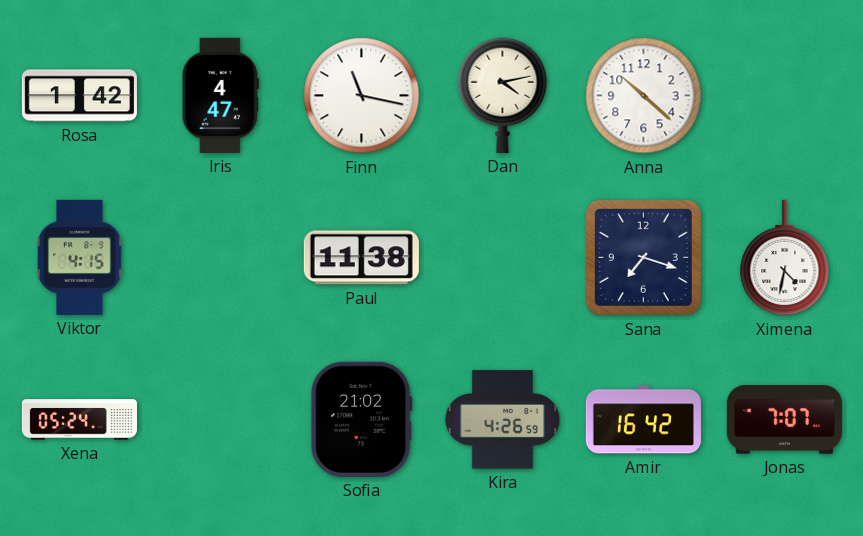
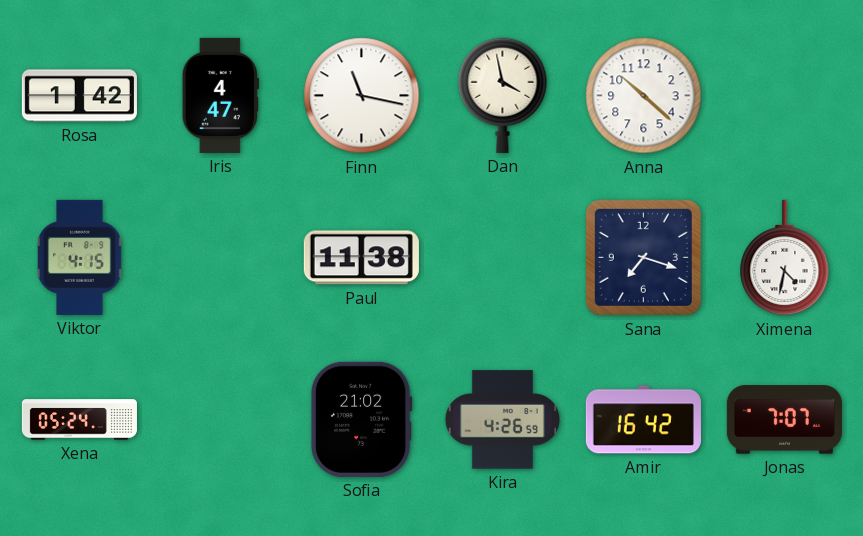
Dan: 4:13 -> 3:58
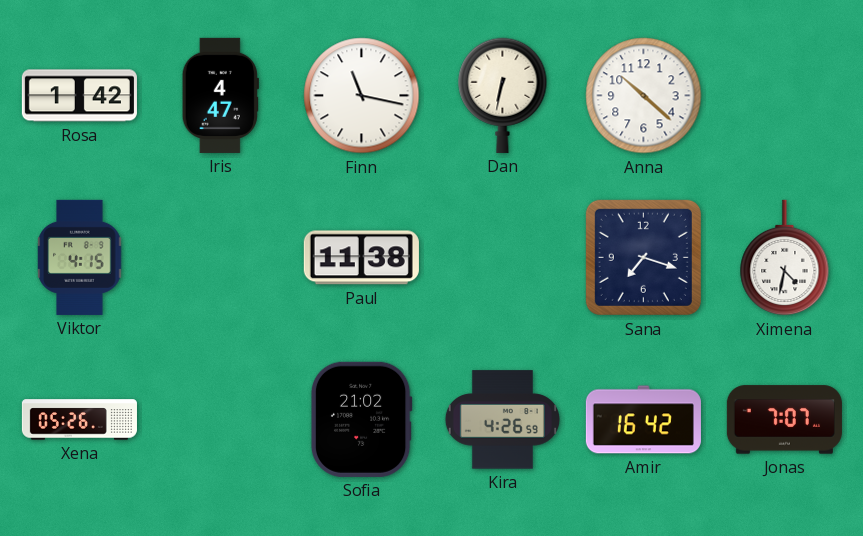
Dan: 3:58 -> 6:32
Xena: 05:24 -> 05:26
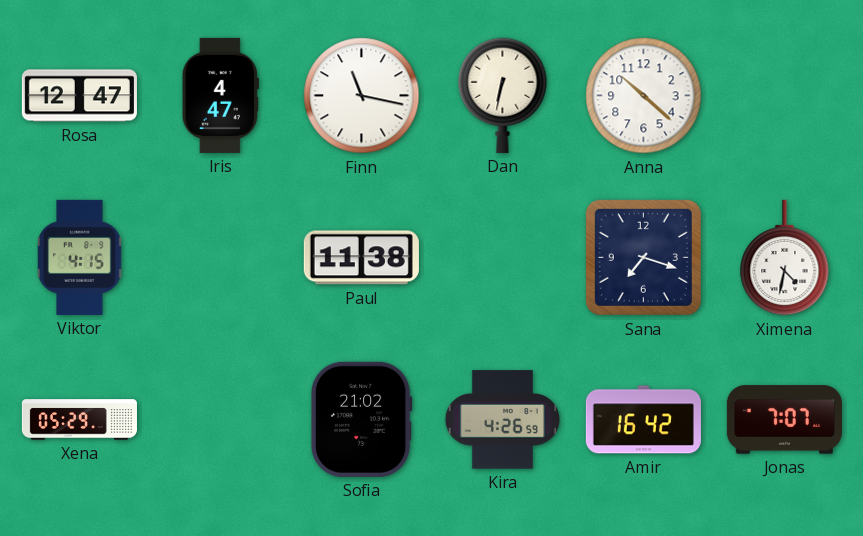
Rosa: 1:42 -> 12:47
Xena: 05:26 -> 05:29
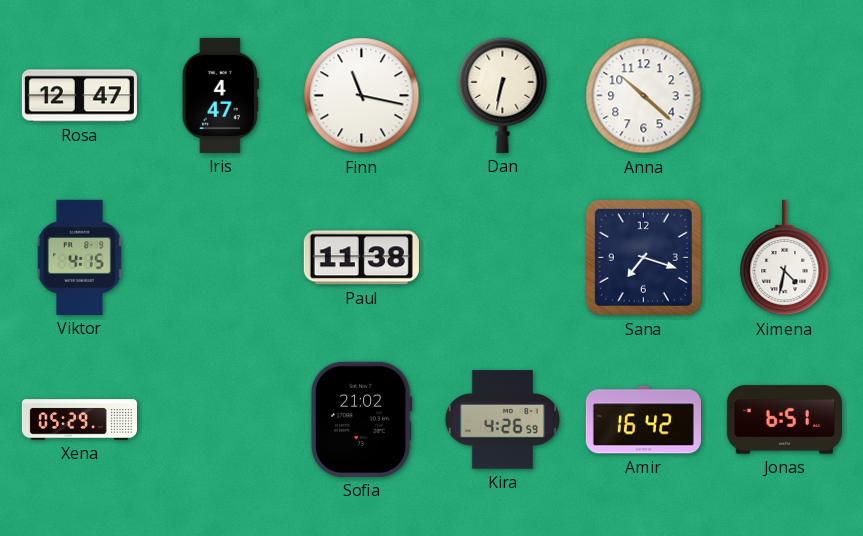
Jonas: 7:07 -> 6:51
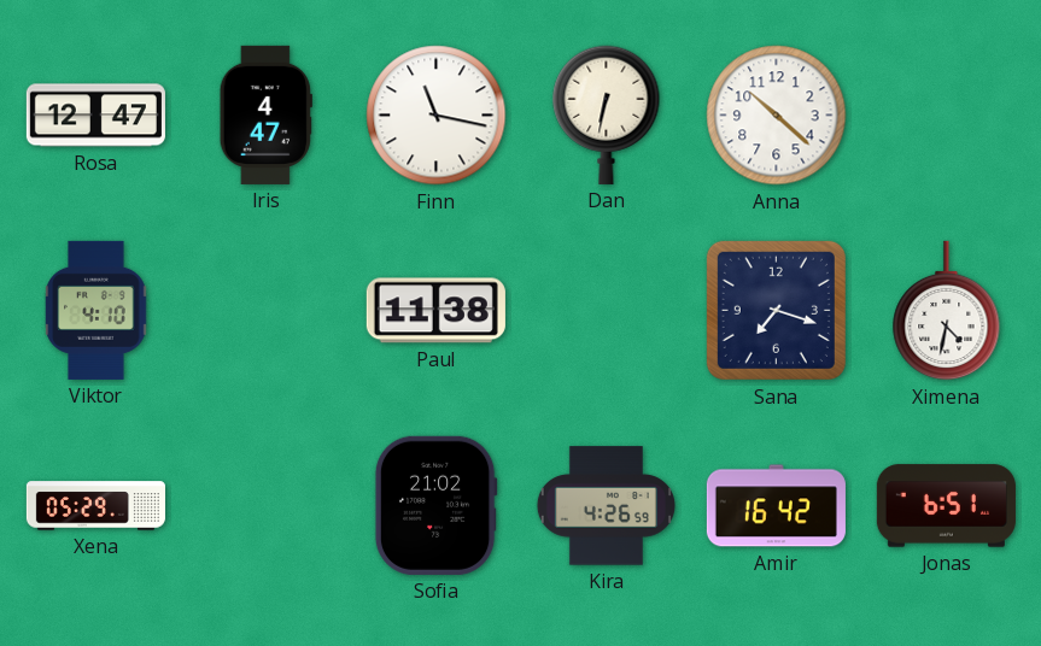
Viktor: 4:15 -> 4:10
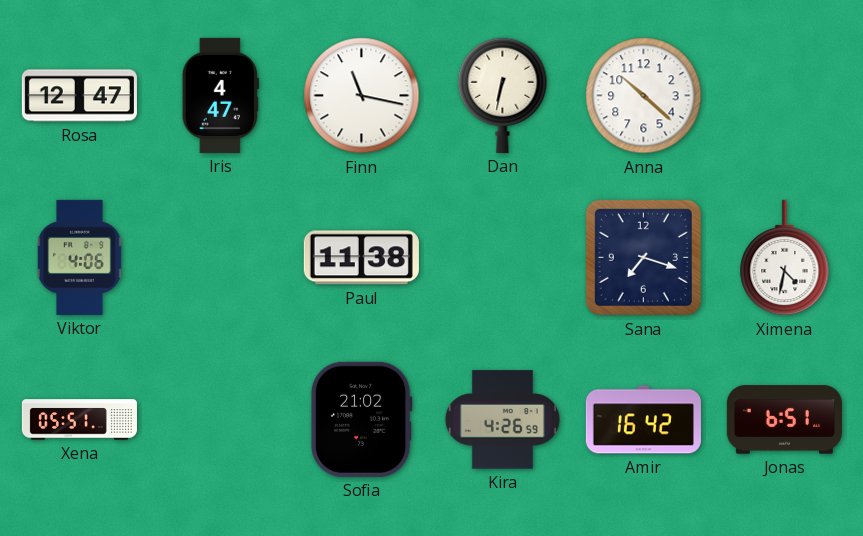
Viktor: 4:10 -> 4:06
Xena: 05:29 -> 05:51
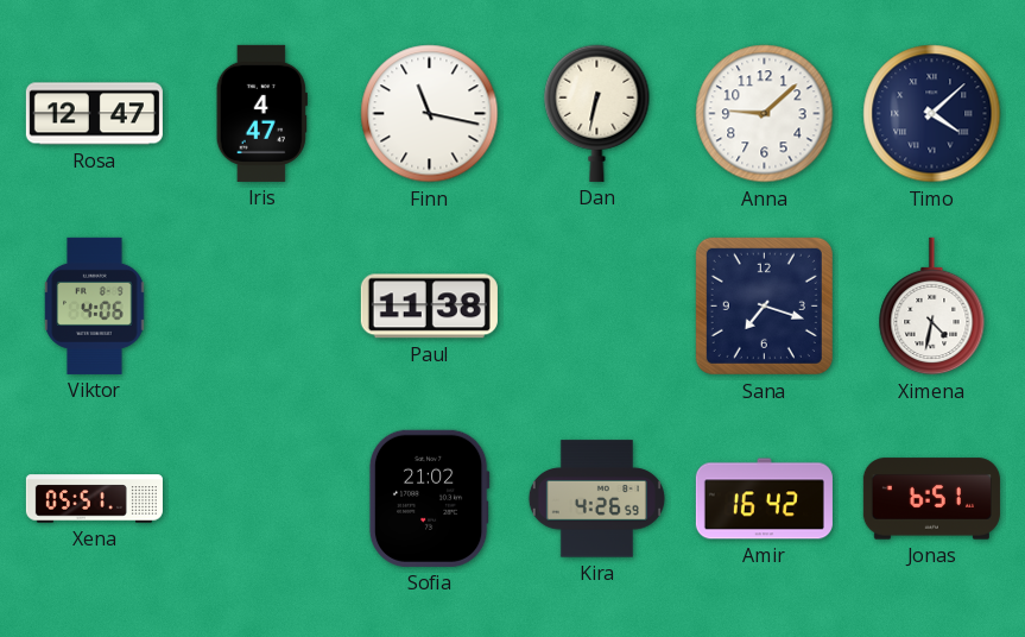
Anna: 10:22 -> 9:08
Timo: none -> 4:08
